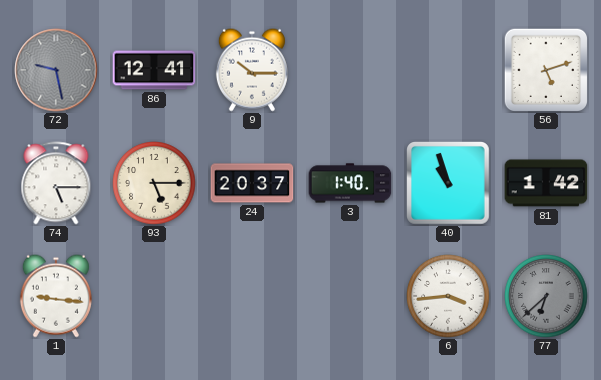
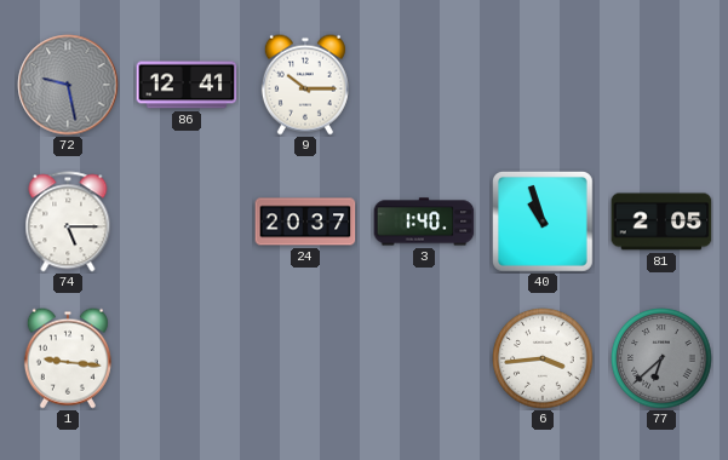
56: 5:12 -> none
93: 5:15 -> none
81: 1:42 -> 2:05
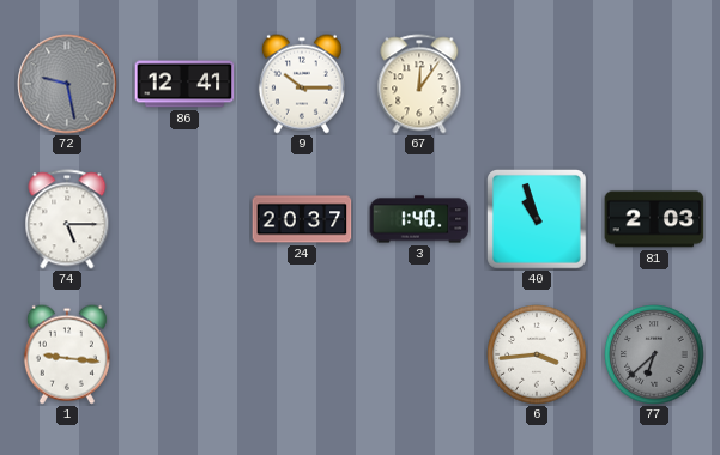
67: none -> 12:06
81: 2:05 -> 2:03
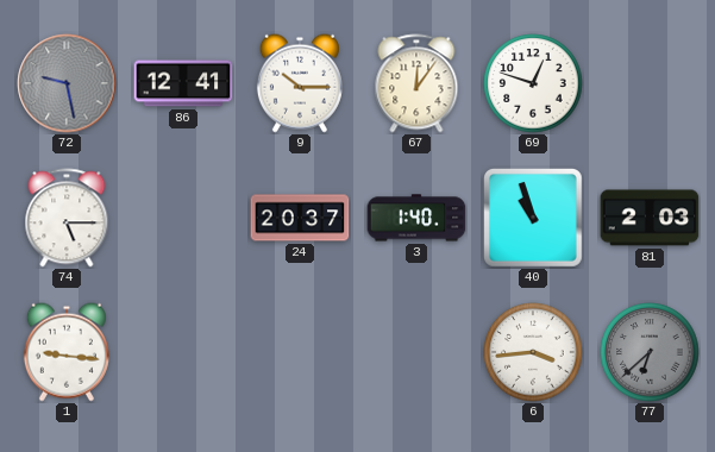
69: none -> 12:48
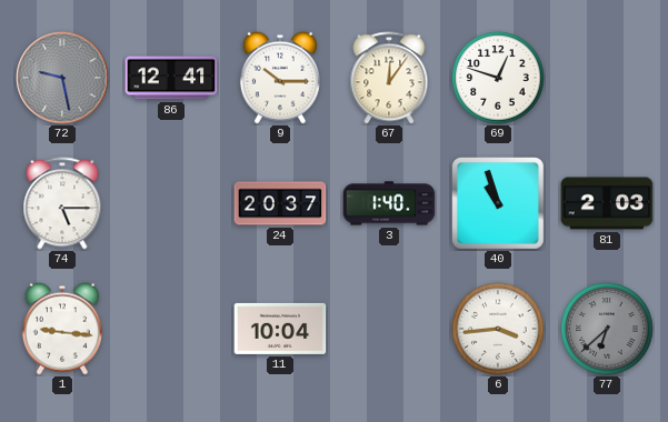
11: none -> 10:04
